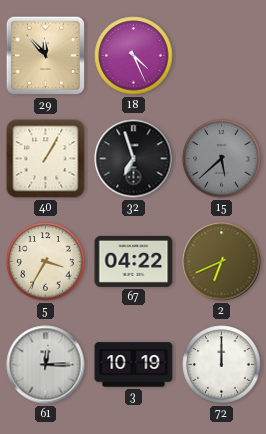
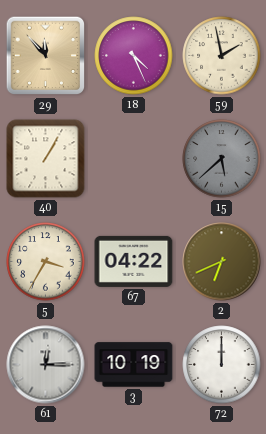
59: none -> 1:58
32: 6:57 -> none
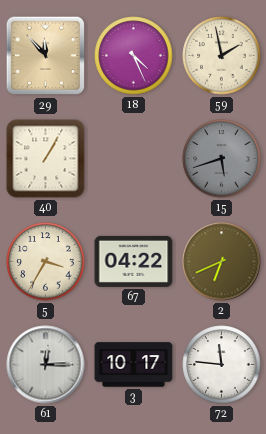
15: 5:38 -> 5:42
3: 10:19 -> 10:17
72: 12:00 -> 11:46
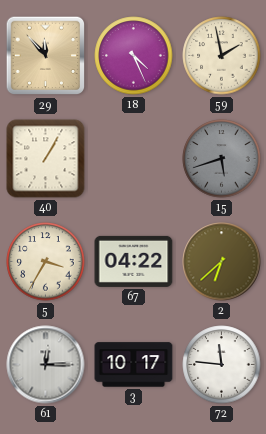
2: 6:41 -> 6:38
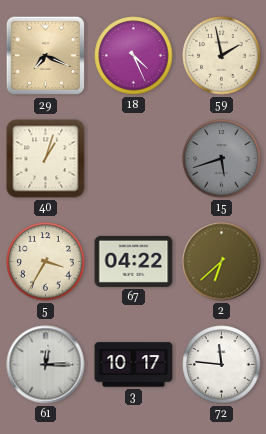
29: 11:53 -> 7:19
40: 1:05 -> 1:03
